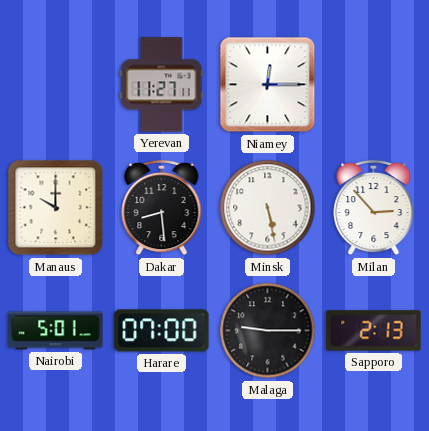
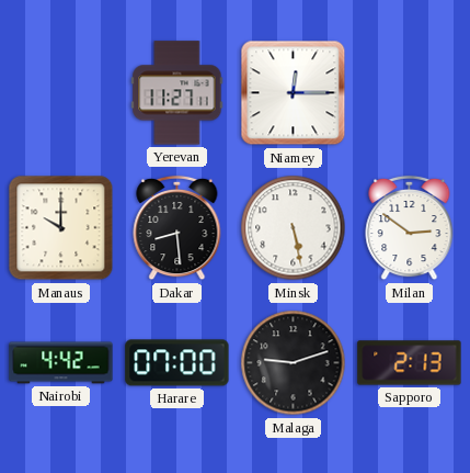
Milan: 2:53 -> 2:51
Nairobi: 5:01 -> 4:42
Malaga: 9:15 -> 9:12
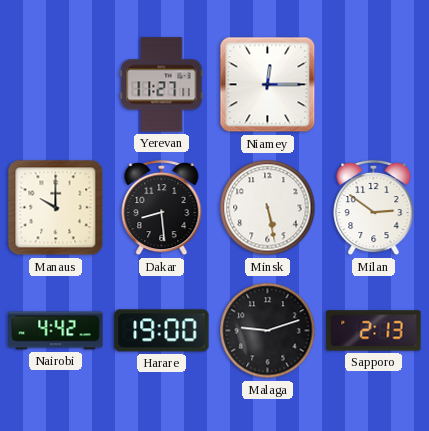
Harare: 07:00 -> 19:00
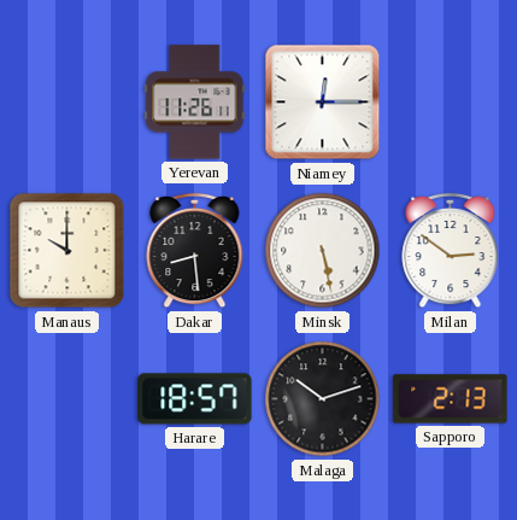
Yerevan: 11:27 -> 11:26
Nairobi: 4:42 -> none
Harare: 19:00 -> 18:57
Malaga: 9:12 -> 10:12
